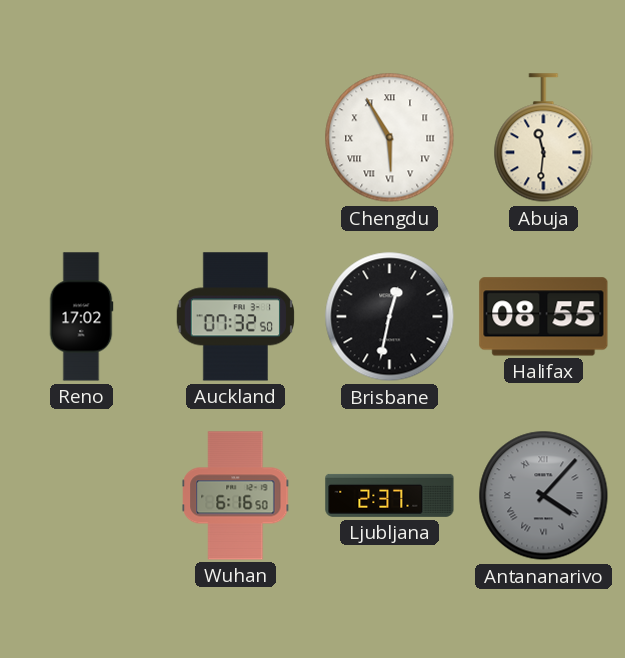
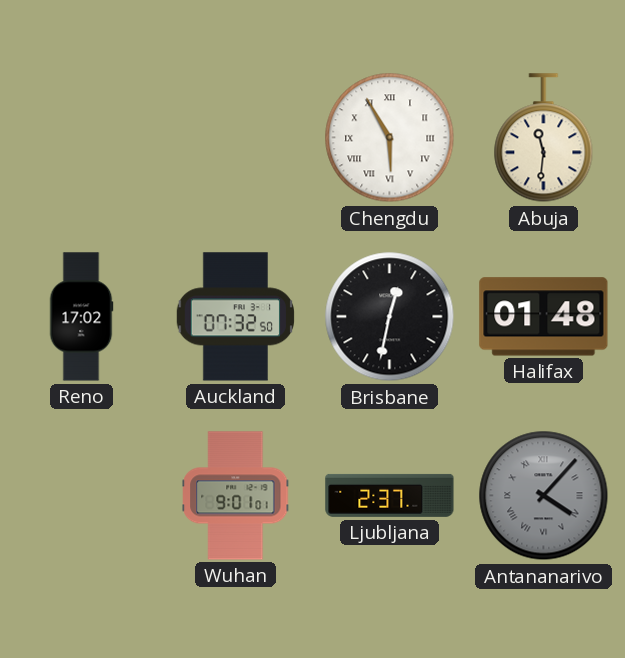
Halifax: 08:55 -> 01:48
Wuhan: 6:16 -> 9:01
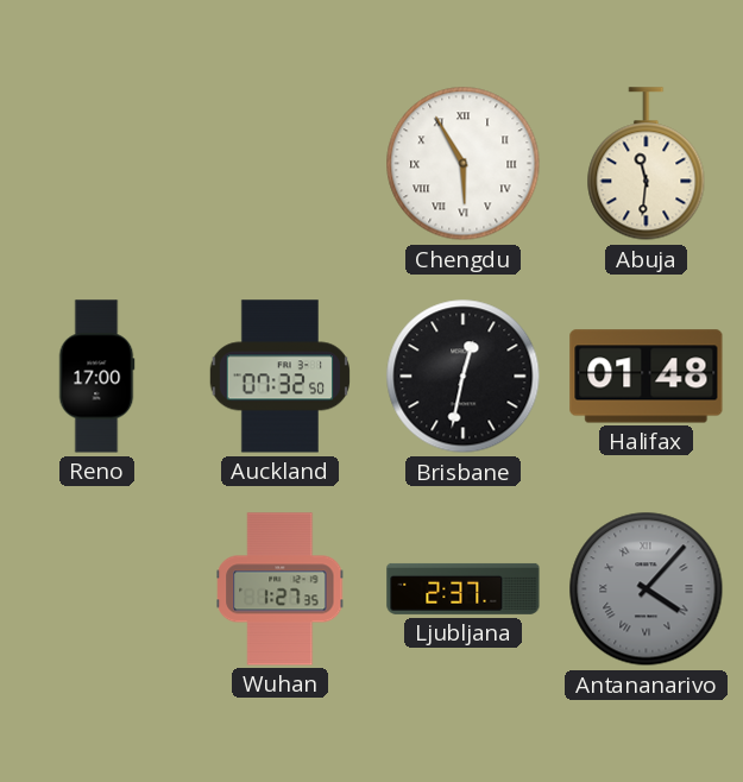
Reno: 17:02 -> 17:00
Wuhan: 9:01 -> 1:27
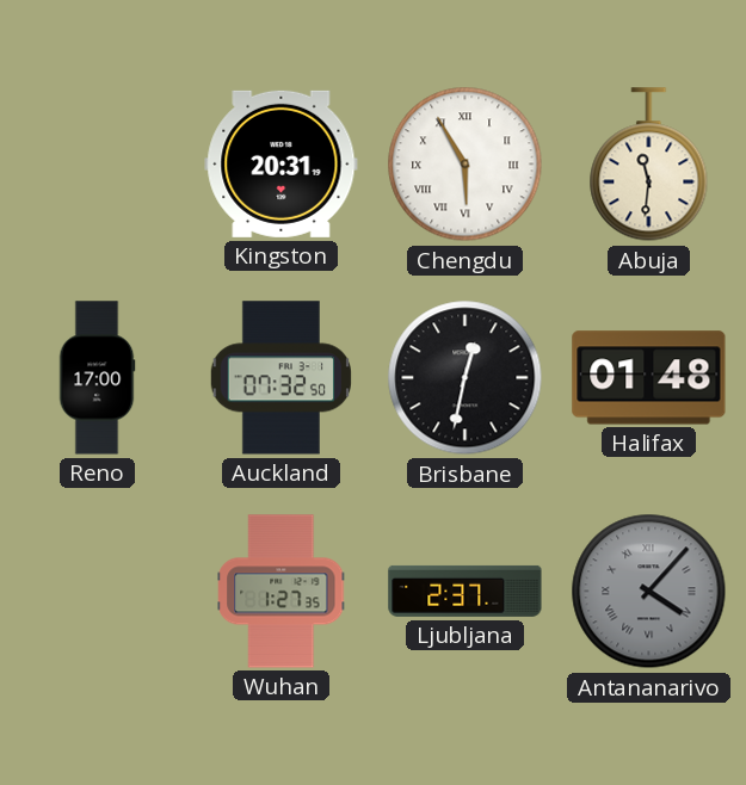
Kingston: none -> 20:31
